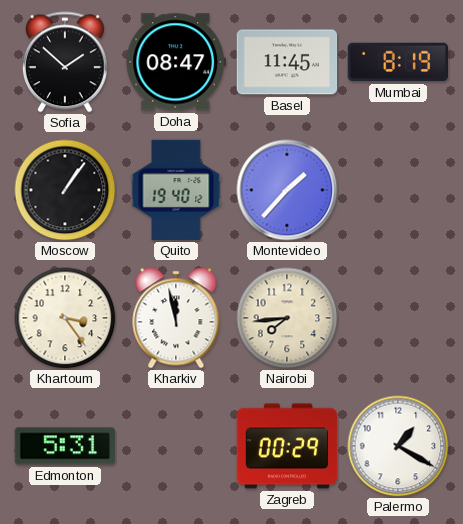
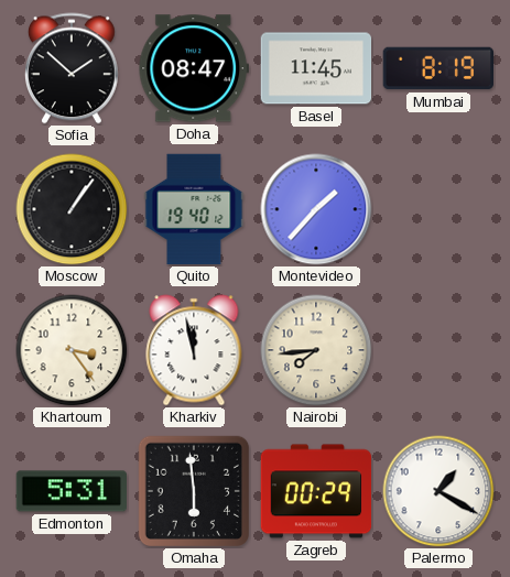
Omaha: none -> 5:59
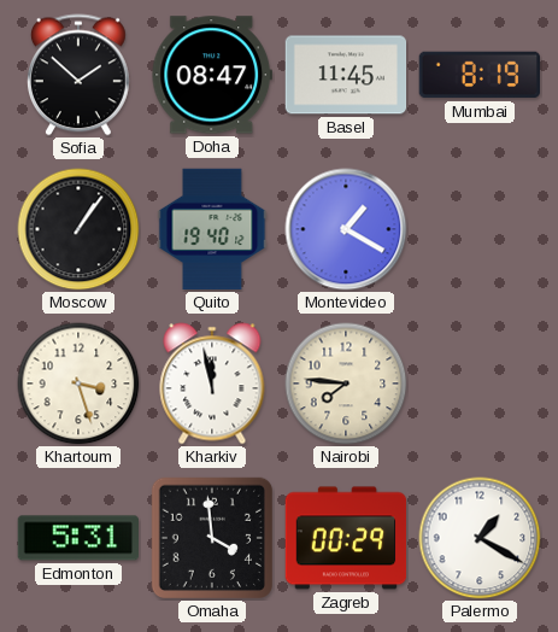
Montevideo: 1:37 -> 1:20
Khartoum: 3:24 -> 3:27
Nairobi: 7:44 -> 7:46
Omaha: 5:59 -> 3:59
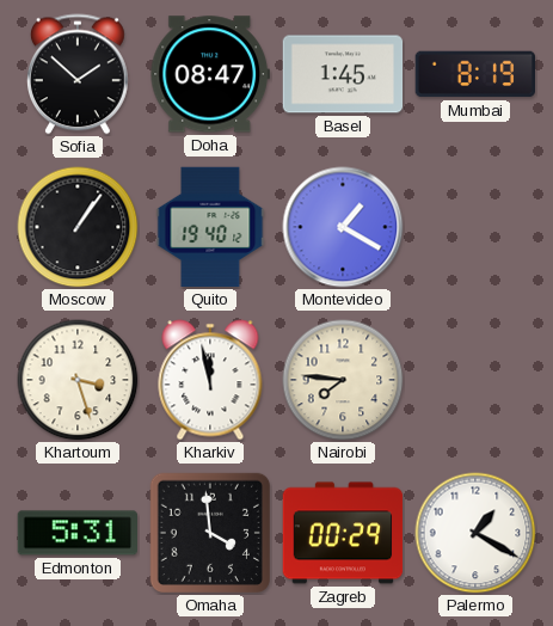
Basel: 11:45 -> 1:45
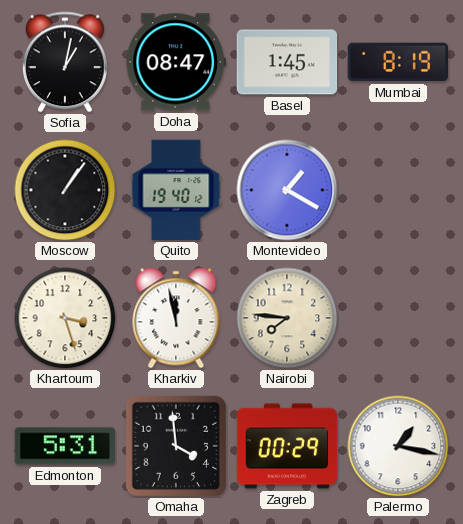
Sofia: 1:52 -> 1:02
Palermo: 1:20 -> 1:17
